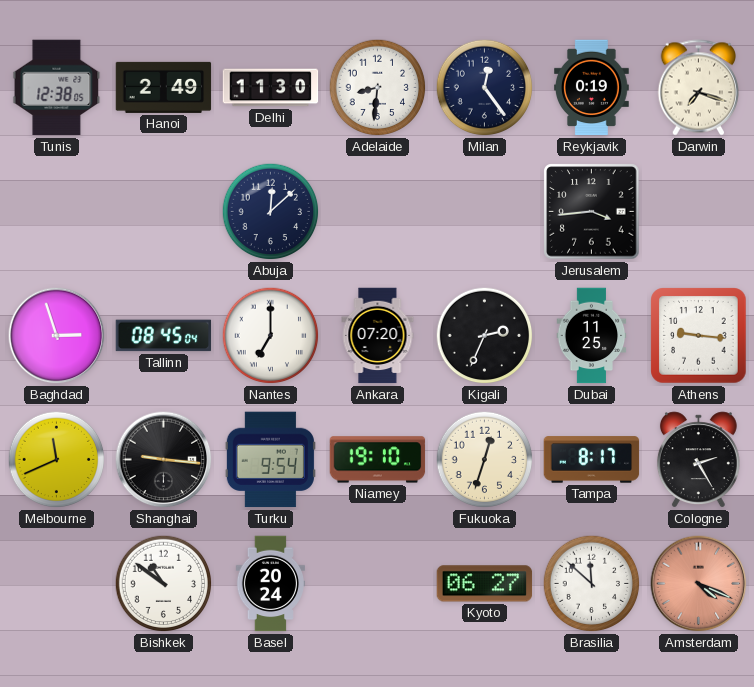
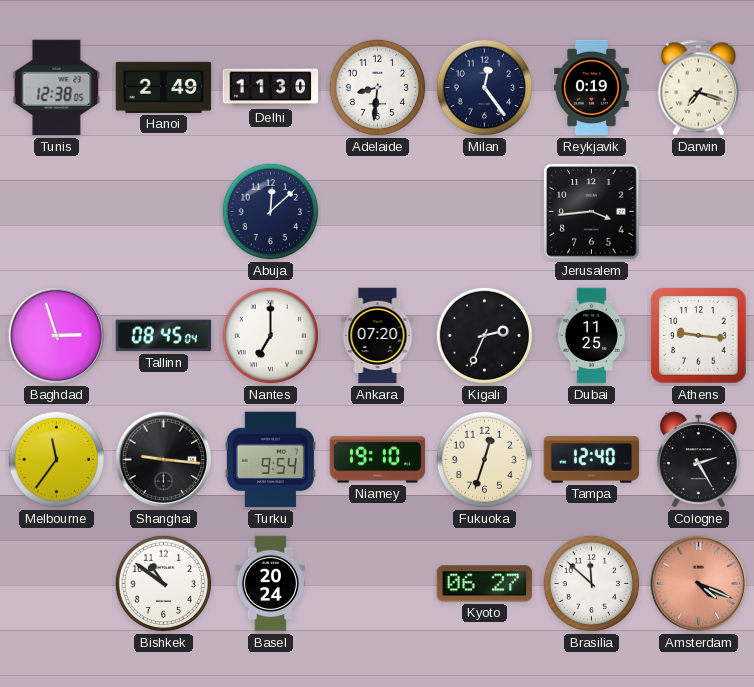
Melbourne: 11:41 -> 11:36
Tampa: 8:17 -> 12:40
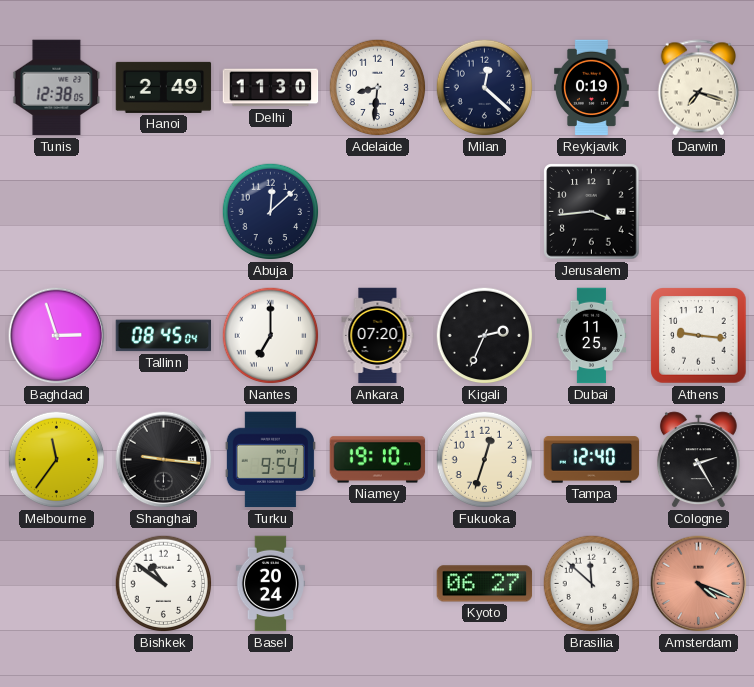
Milan: 12:24 -> 12:22
